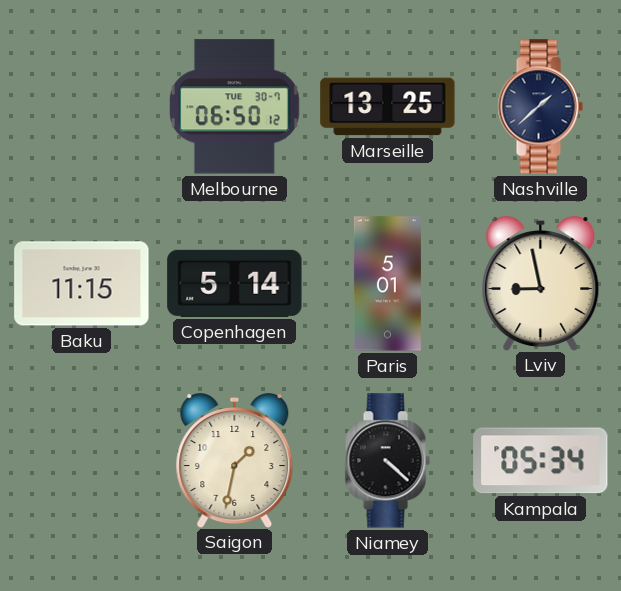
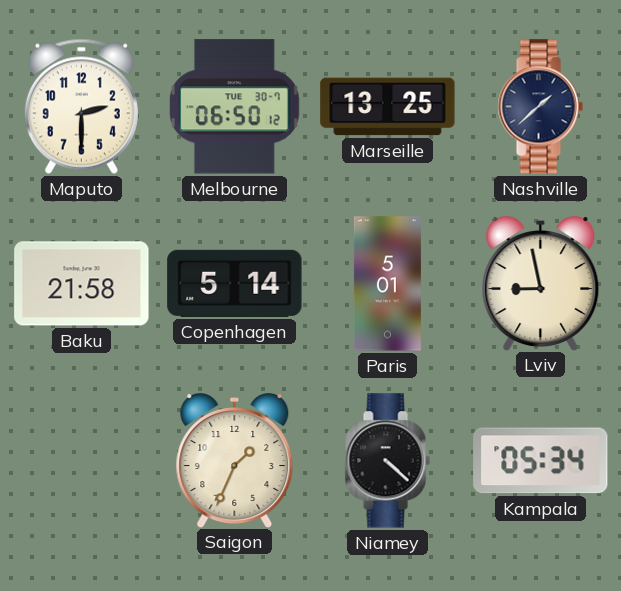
Maputo: none -> 2:30
Baku: 11:15 -> 21:58
Saigon: 1:32 -> 1:34
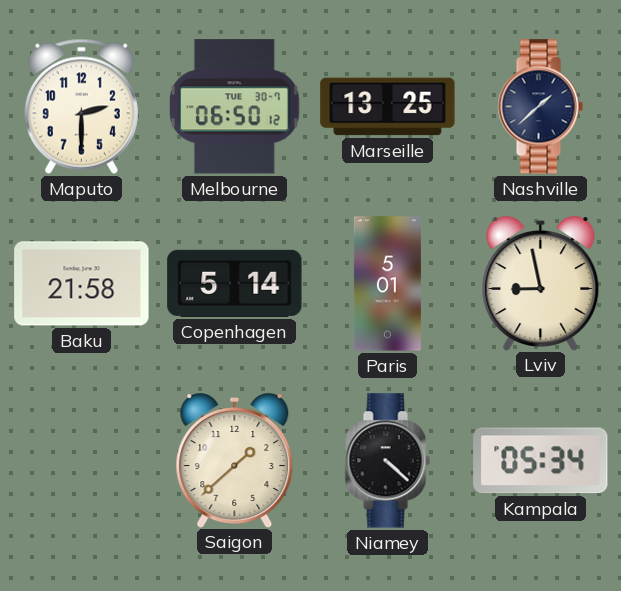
Saigon: 1:34 -> 1:38
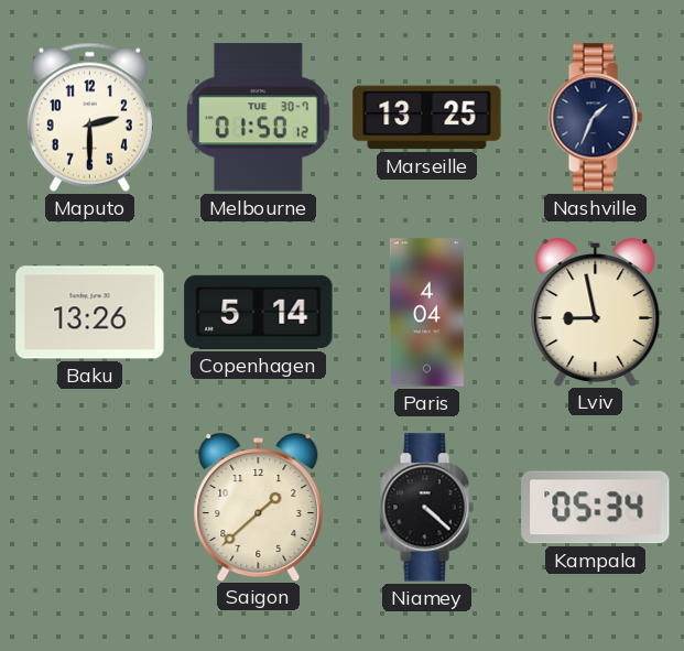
Melbourne: 06:50 -> 01:50
Nashville: 1:38 -> 1:34
Baku: 21:58 -> 13:26
Paris: 5:01 -> 4:04
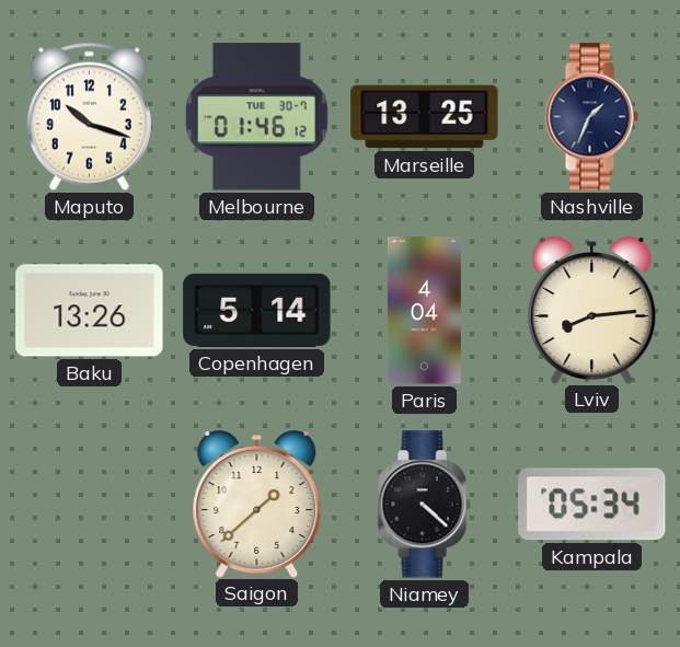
Maputo: 2:30 -> 10:18
Melbourne: 01:50 -> 01:46
Lviv: 8:58 -> 8:14
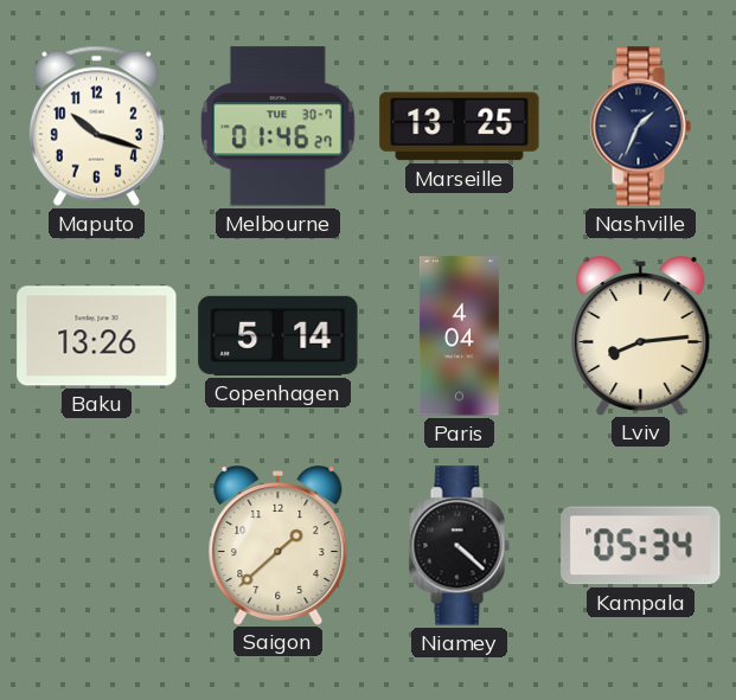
Melbourne: 01:46:12 -> 01:46:27
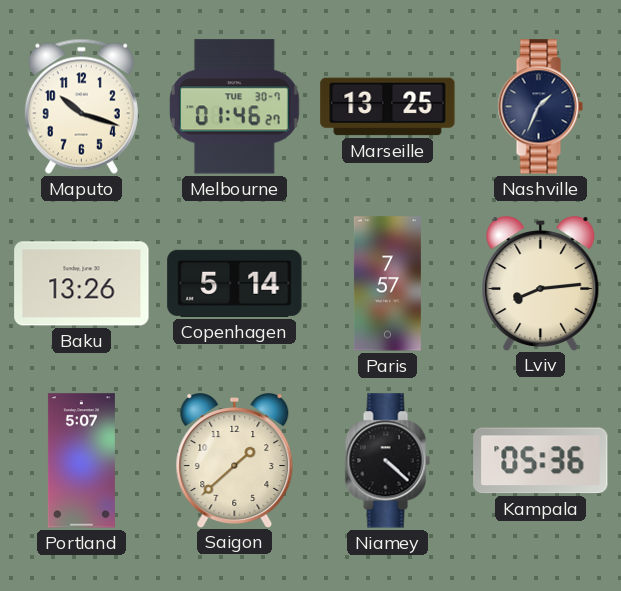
Paris: 4:04 -> 7:57
Portland: none -> 5:07
Kampala: 05:34 -> 05:36
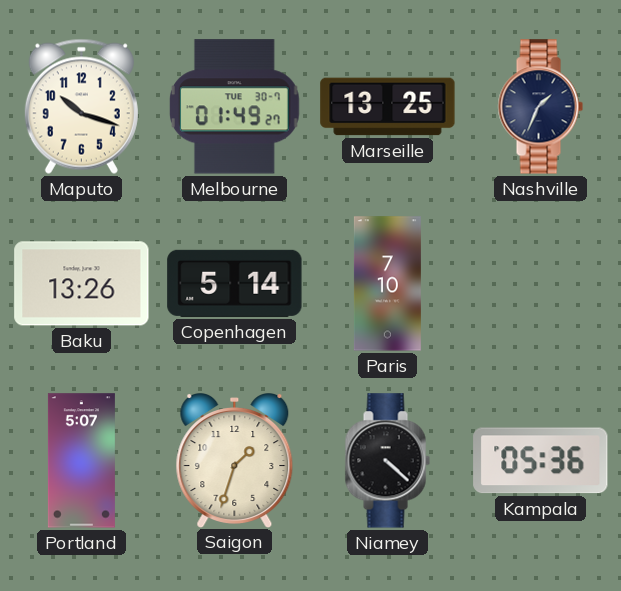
Melbourne: 01:46 -> 01:49
Paris: 7:57 -> 7:10
Lviv: 8:14 -> none
Saigon: 1:38 -> 1:33
